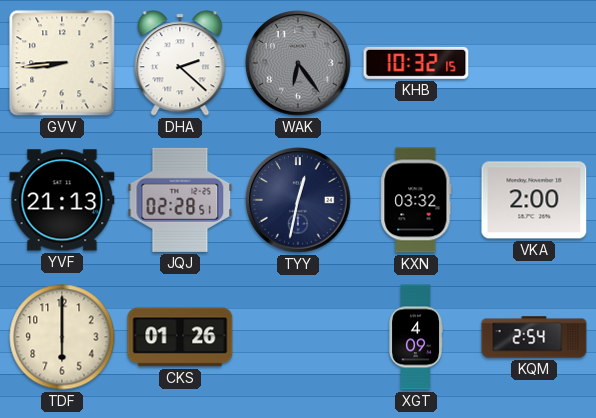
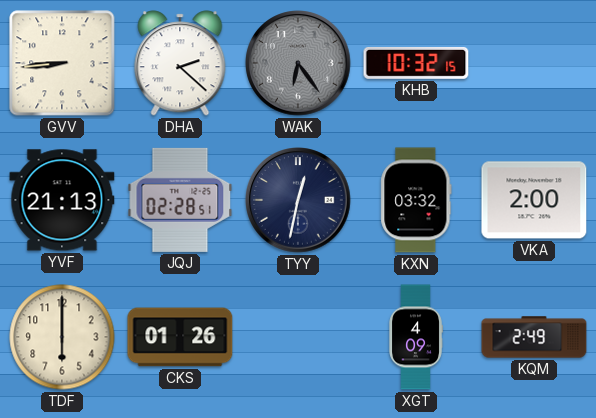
KQM: 2:54 -> 2:49
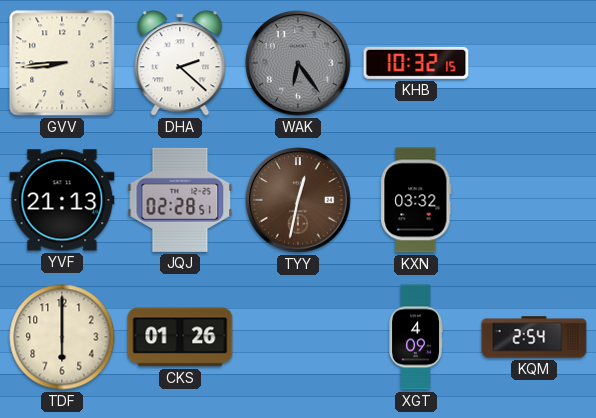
TYY dial: navy -> brown
VKA: 2:00 -> none
KQM: 2:49 -> 2:54
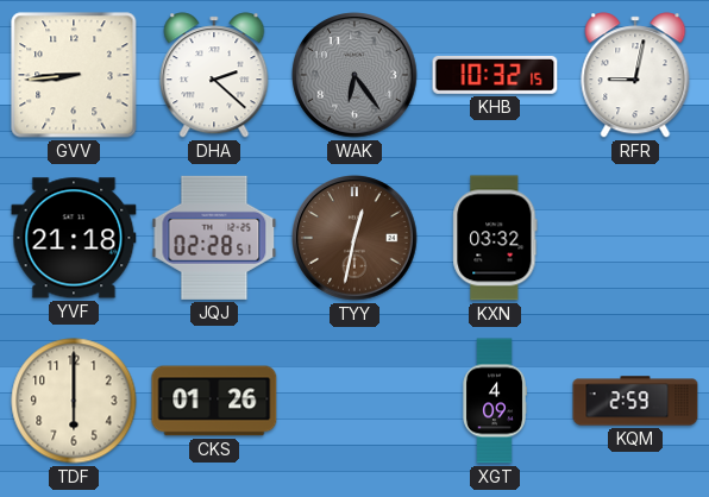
RFR: none -> 9:02
YVF: 21:13 -> 21:18
KQM: 2:54 -> 2:59
